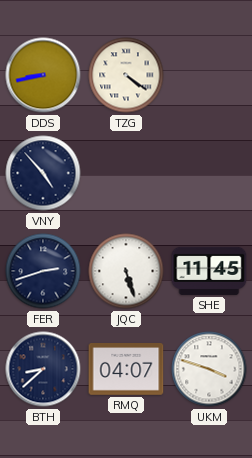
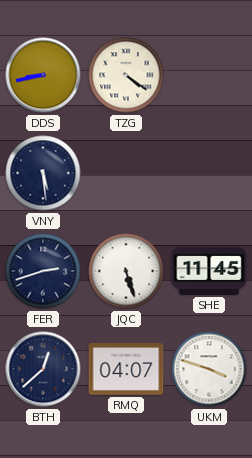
VNY: 4:53 -> 5:29
BTH: 8:38 -> 12:38
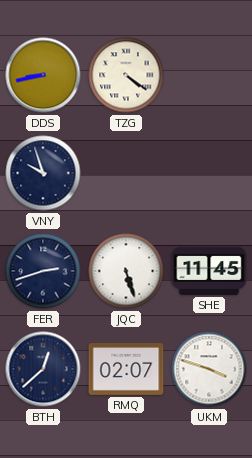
VNY: 5:29 -> 9:57
RMQ: 04:07 -> 02:07
